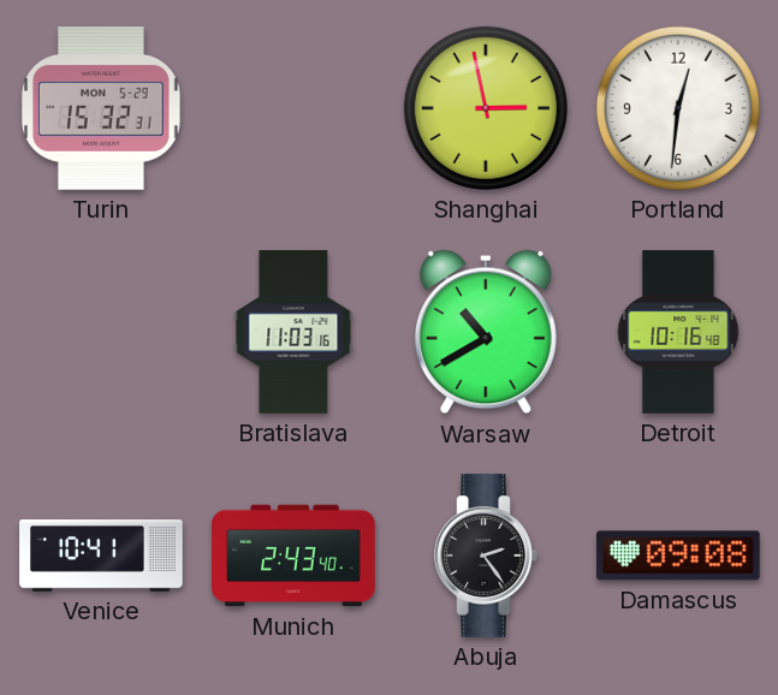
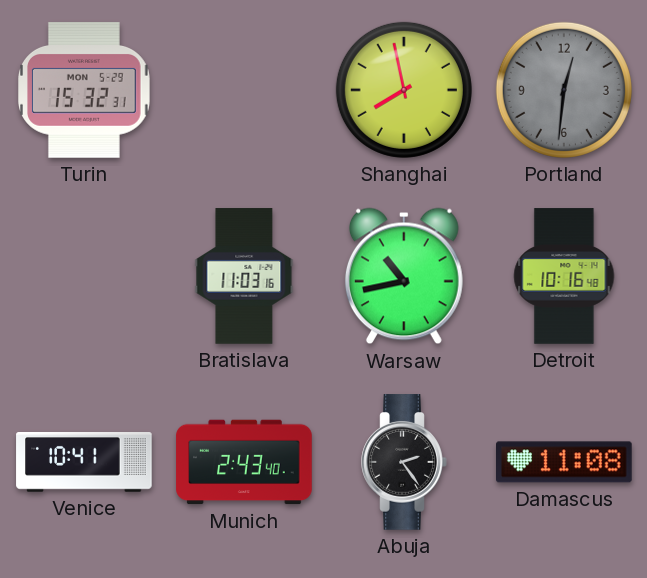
Shanghai: 2:58 -> 7:58
Portland dial: white -> grey
Warsaw: 10:40 -> 10:43
Damascus: 09:08 -> 11:08
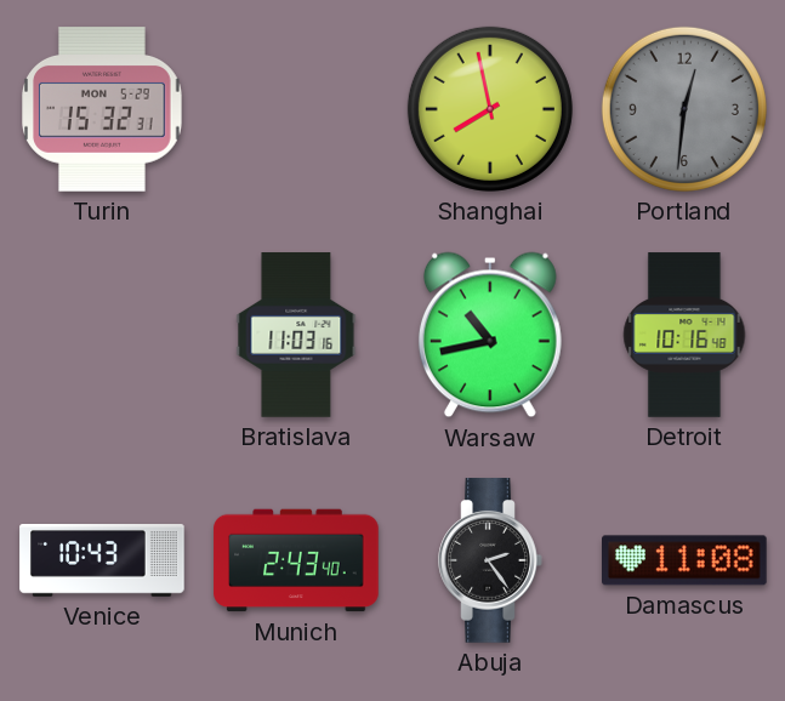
Venice: 10:41 -> 10:43
